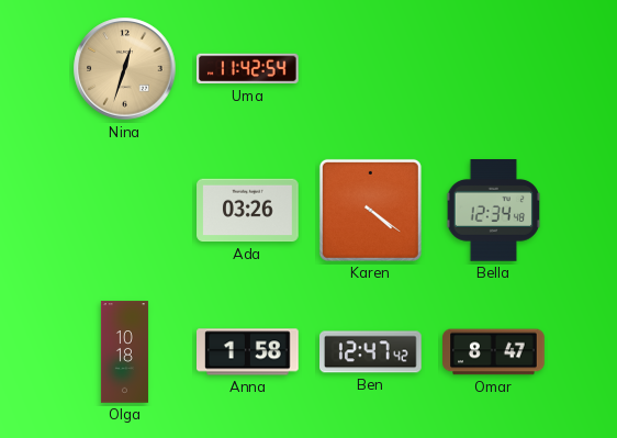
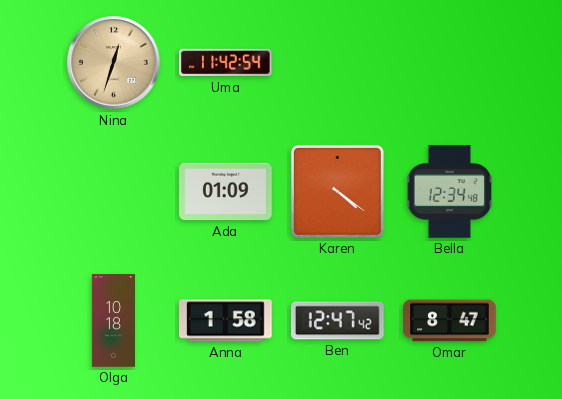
Ada: 03:26 -> 01:09
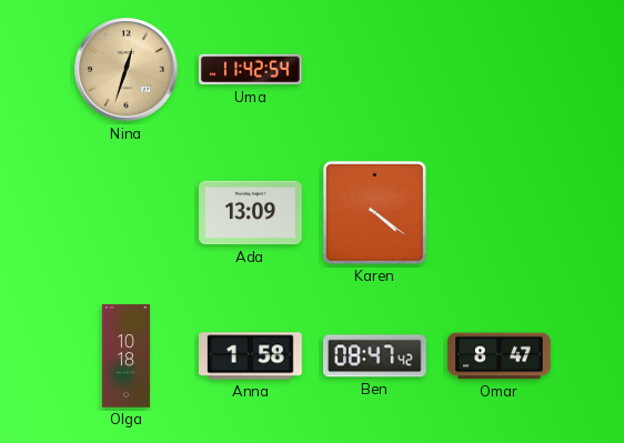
Ada: 01:09 -> 13:09
Bella: 12:34 -> none
Ben: 12:47 -> 08:47
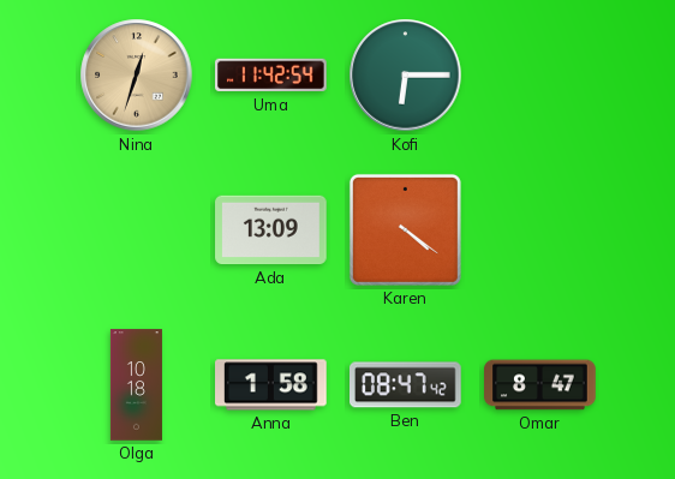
Kofi: none -> 6:15
